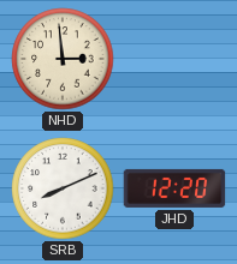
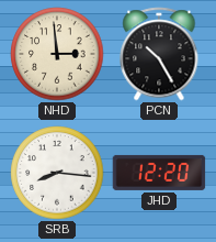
PCN: none -> 10:25
SRB: 8:11 -> 8:16
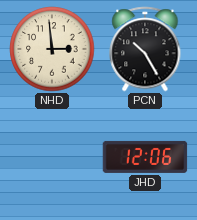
SRB: 8:16 -> none
JHD: 12:20 -> 12:06
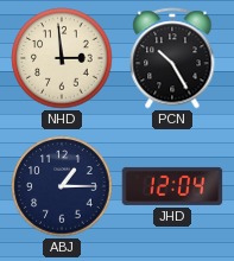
ABJ: none -> 1:15
JHD: 12:06 -> 12:04
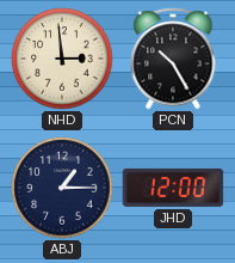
JHD: 12:04 -> 12:00
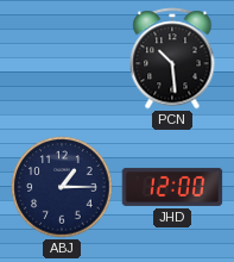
NHD: 2:59 -> none
PCN: 10:25 -> 10:29
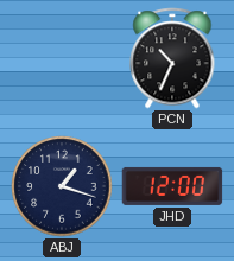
PCN: 10:29 -> 10:34
ABJ: 1:15 -> 1:18
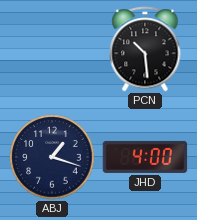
PCN: 10:34 -> 10:29
JHD: 12:00 -> 4:00
